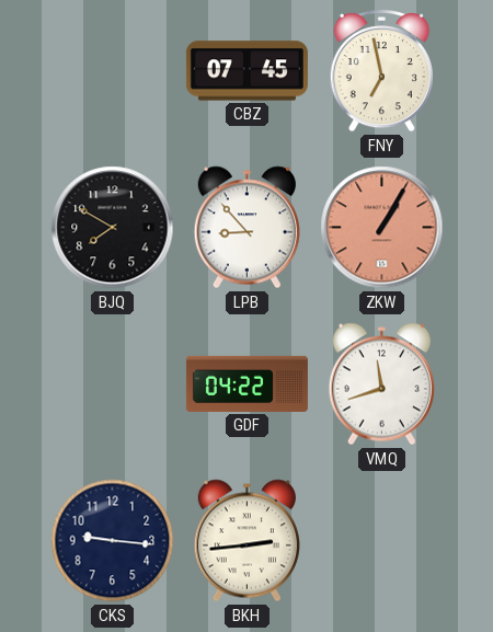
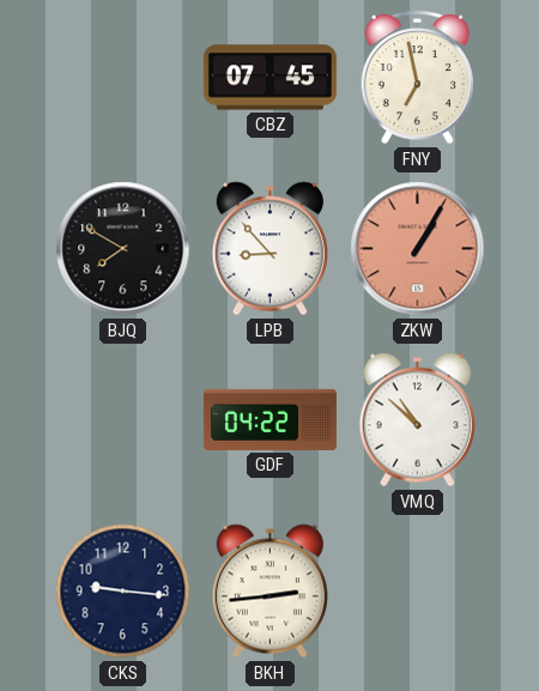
VMQ: 11:42 -> 10:52
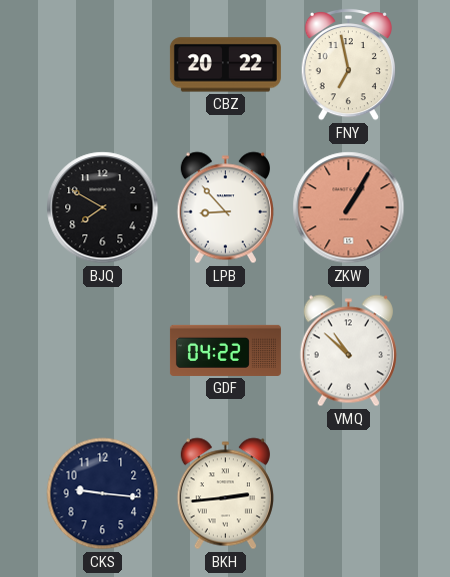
CBZ: 07:45 -> 20:22
